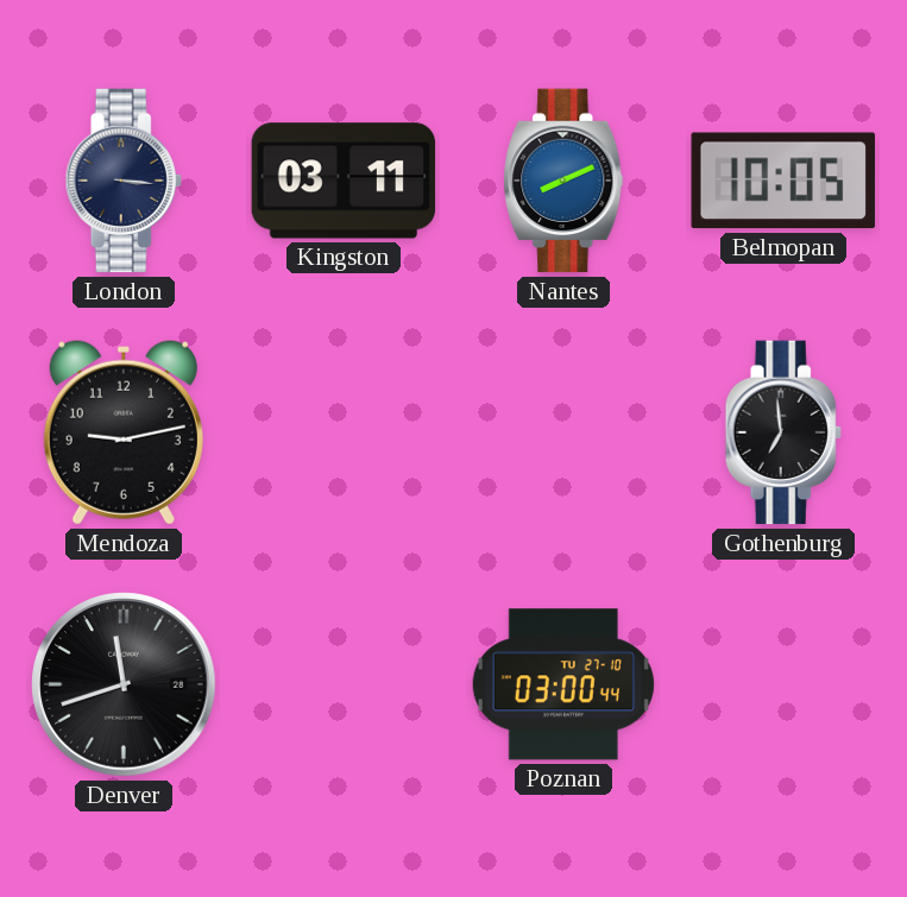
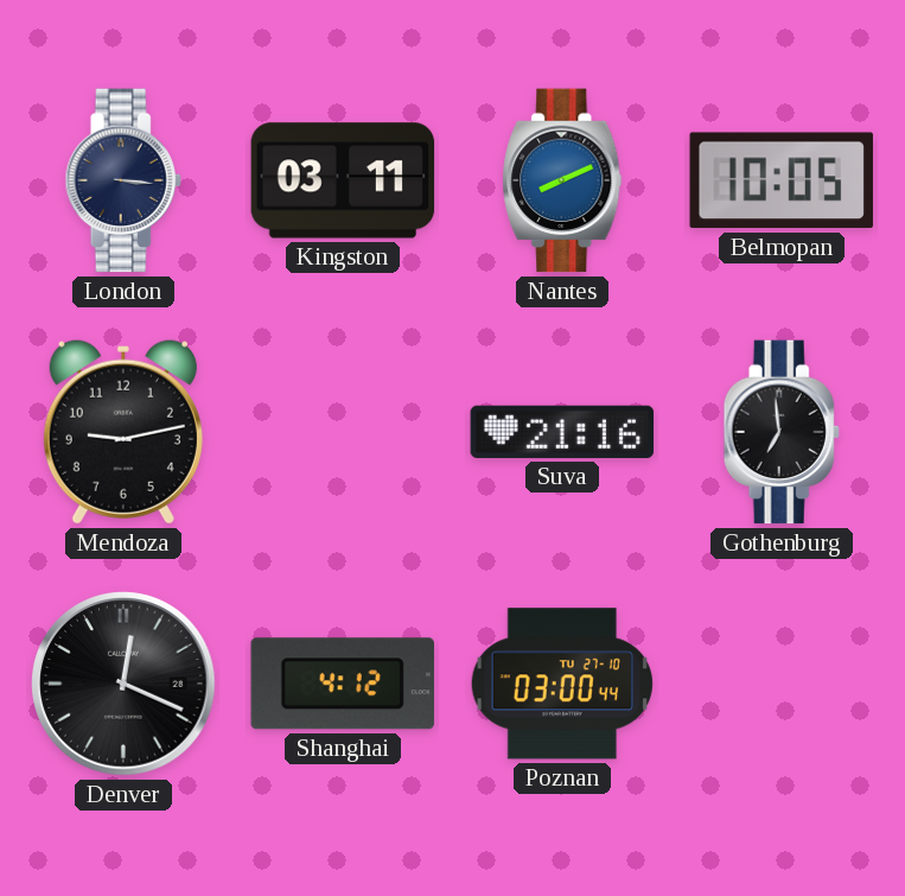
Suva: none -> 21:16
Denver: 11:42 -> 12:19
Shanghai: none -> 4:12
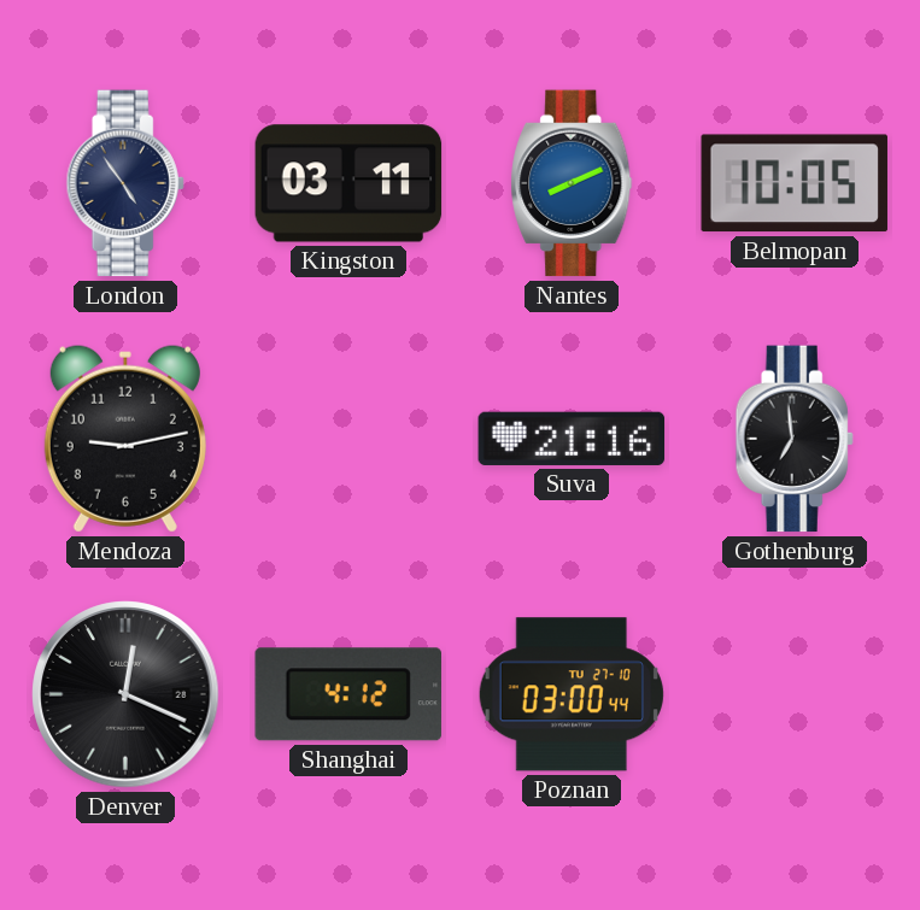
London: 3:16 -> 4:54
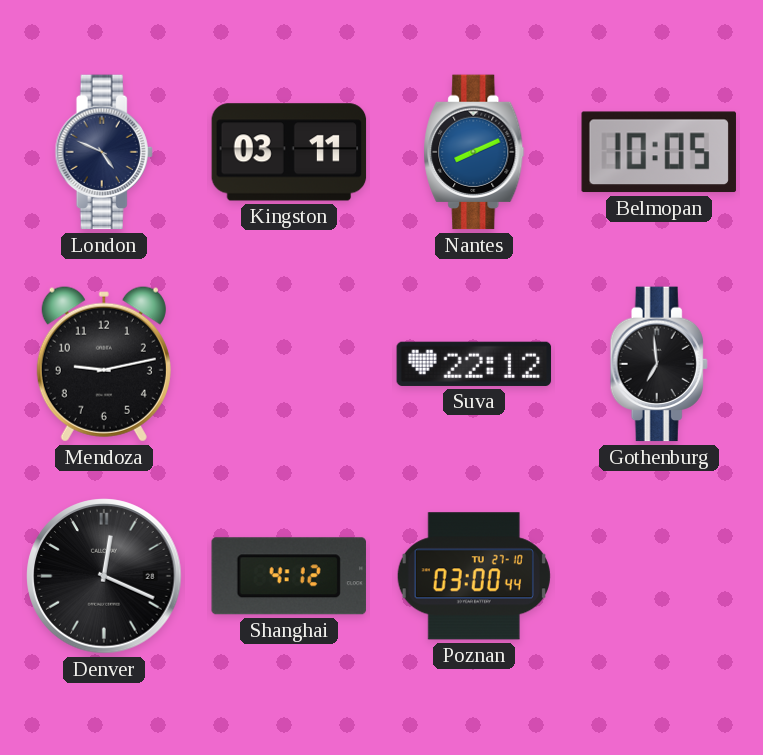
London: 4:54 -> 4:49
Suva: 21:16 -> 22:12
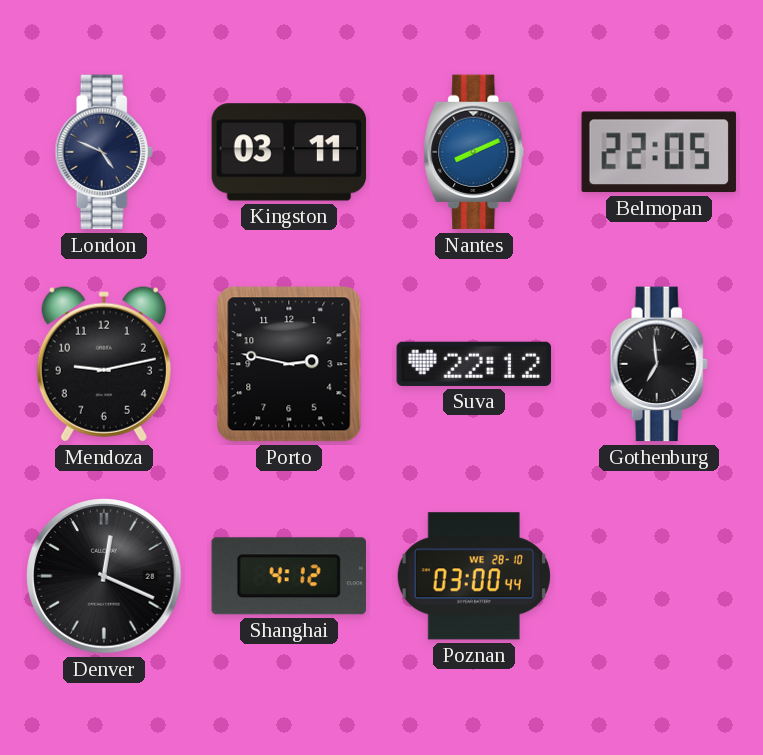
Belmopan: 10:05 -> 22:05
Porto: none -> 2:47
Poznan date: TU 27-10 -> WE 28-10
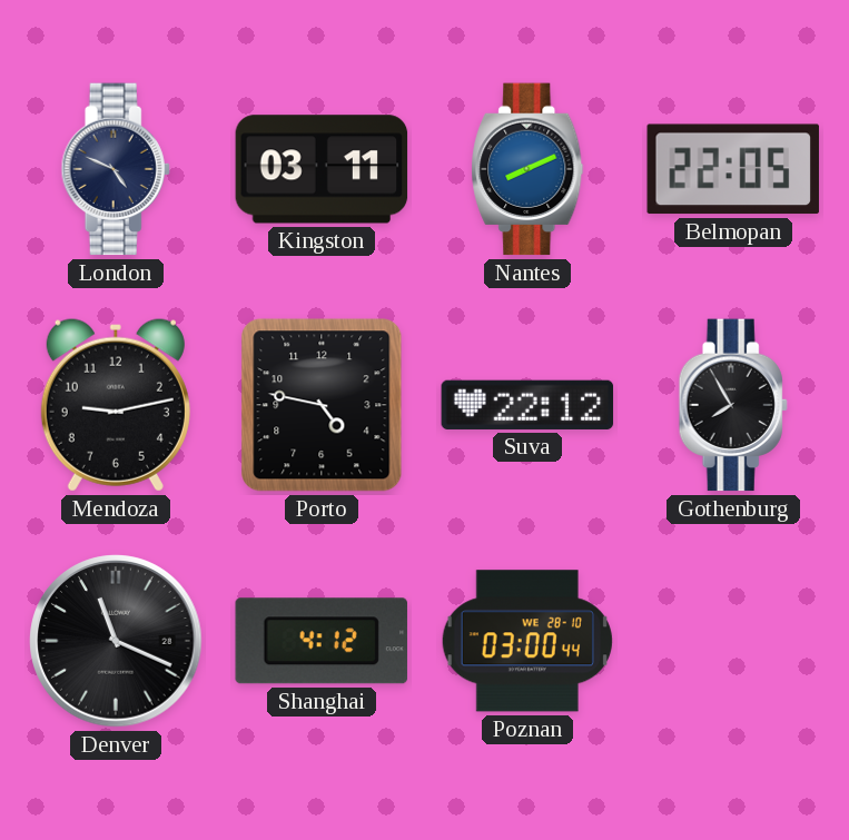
Porto: 2:47 -> 4:47
Gothenburg: 6:59 -> 7:55
Denver: 12:19 -> 11:19
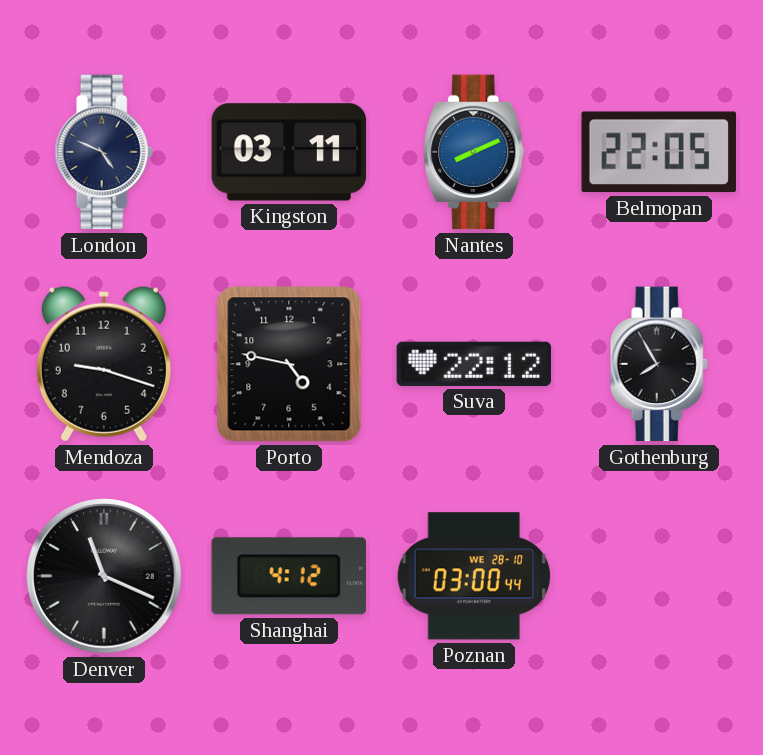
Mendoza: 9:13 -> 9:18
